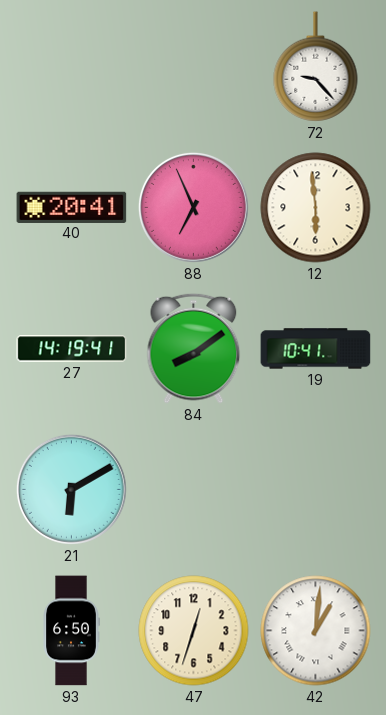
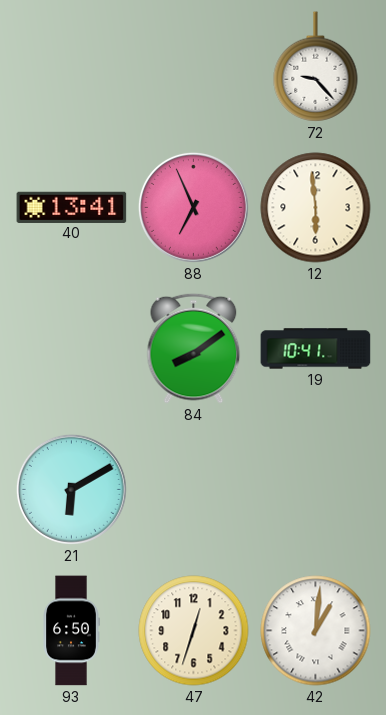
40: 20:41 -> 13:41
27: 14:19 -> none
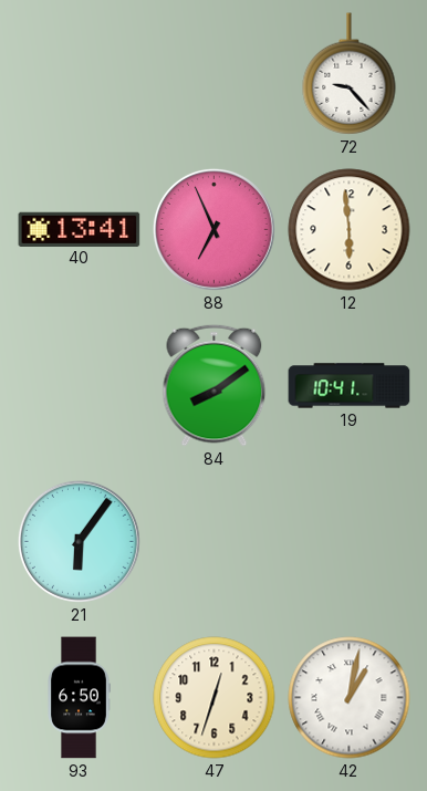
21: 6:10 -> 6:06
42: 1:01 -> 1:02
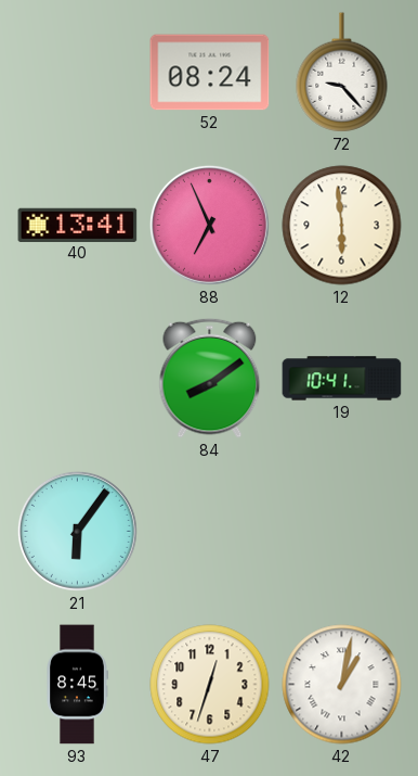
52: none -> 08:24
93: 6:50 -> 8:45
